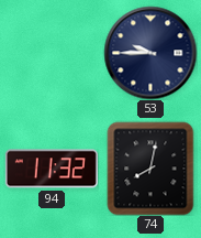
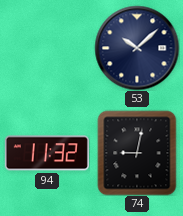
53: 9:45 -> 10:08
74: 8:02 -> 9:02
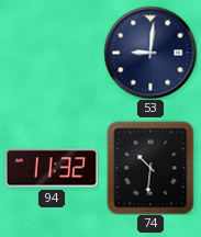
53: 10:08 -> 9:01
74: 9:02 -> 10:31
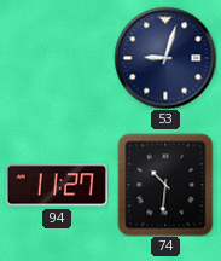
53: 9:01 -> 9:03
94: 11:32 -> 11:27
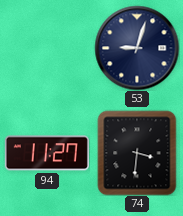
74: 10:31 -> 3:31
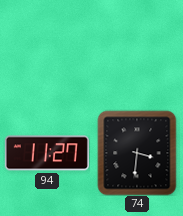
53: 9:03 -> none
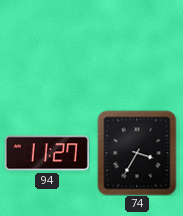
74: 3:31 -> 3:35
